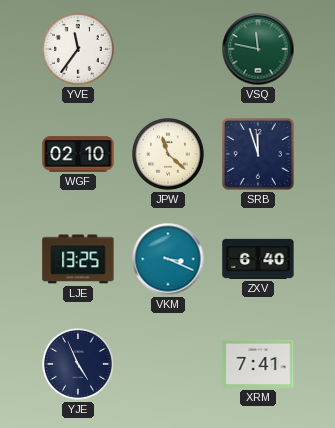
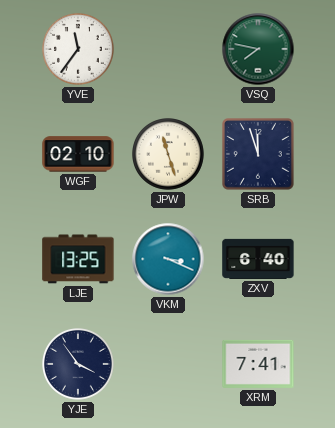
VSQ: 11:47 -> 7:47
JPW: 11:22 -> 11:27
YJE: 4:56 -> 3:54
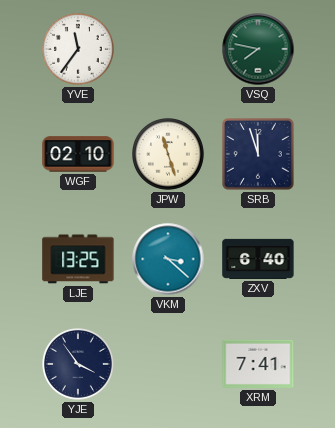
VKM: 3:19 -> 3:22
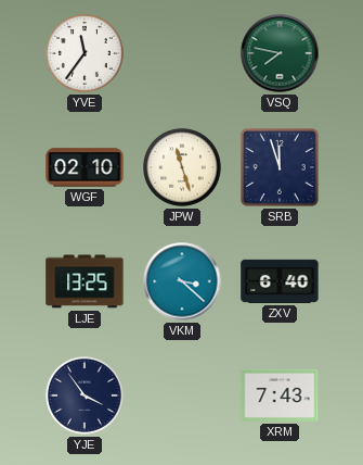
XRM: 7:41 -> 7:43
